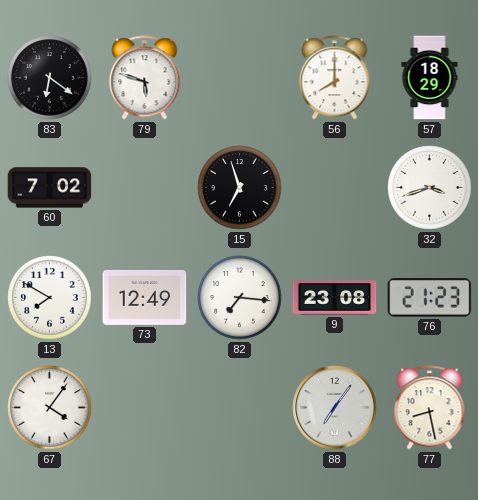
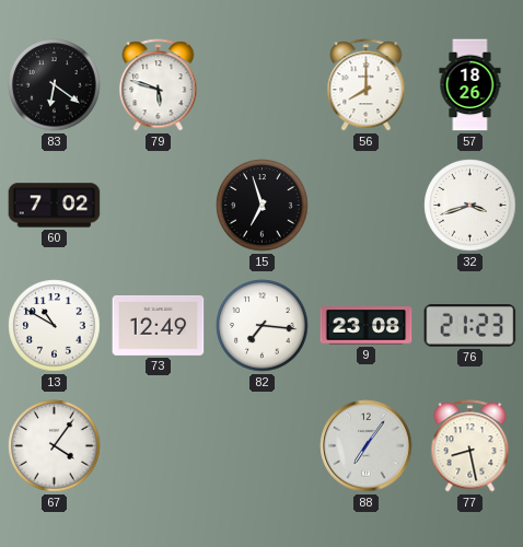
57: 18:29 -> 18:26
13: 7:50 -> 10:50
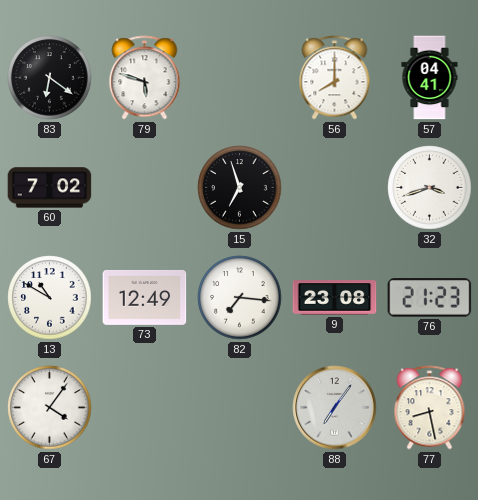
57: 18:26 -> 04:41
